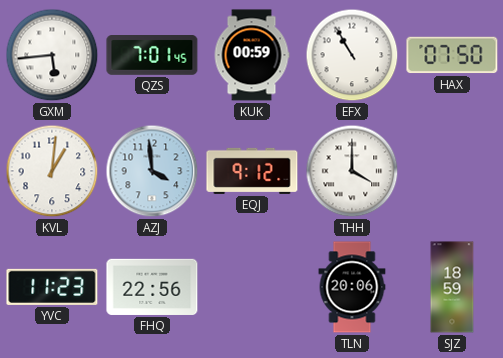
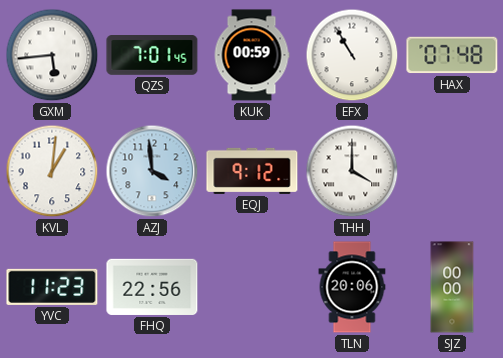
HAX: 07:50 -> 07:48
SJZ: 18:59 -> 00:00
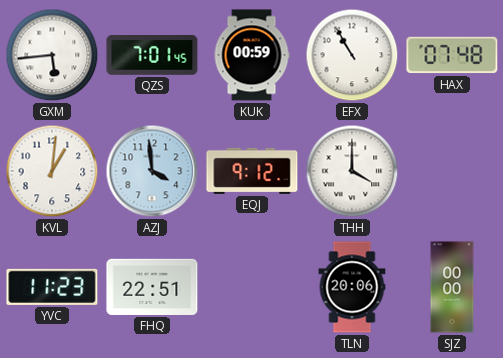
FHQ: 22:56 -> 22:51
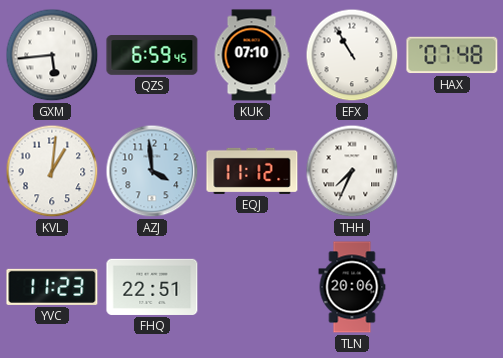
QZS: 7:01 -> 6:59
KUK: 00:59 -> 07:10
EQJ: 9:12 -> 11:12
THH: 4:00 -> 7:34
SJZ: 00:00 -> none
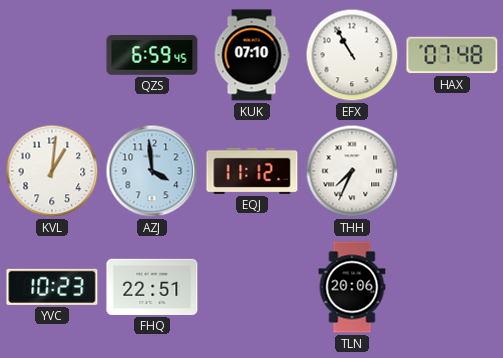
GXM: 5:44 -> none
YVC: 11:23 -> 10:23
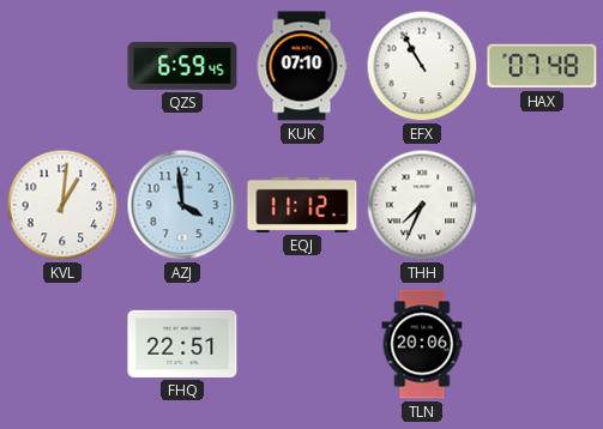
YVC: 10:23 -> none
